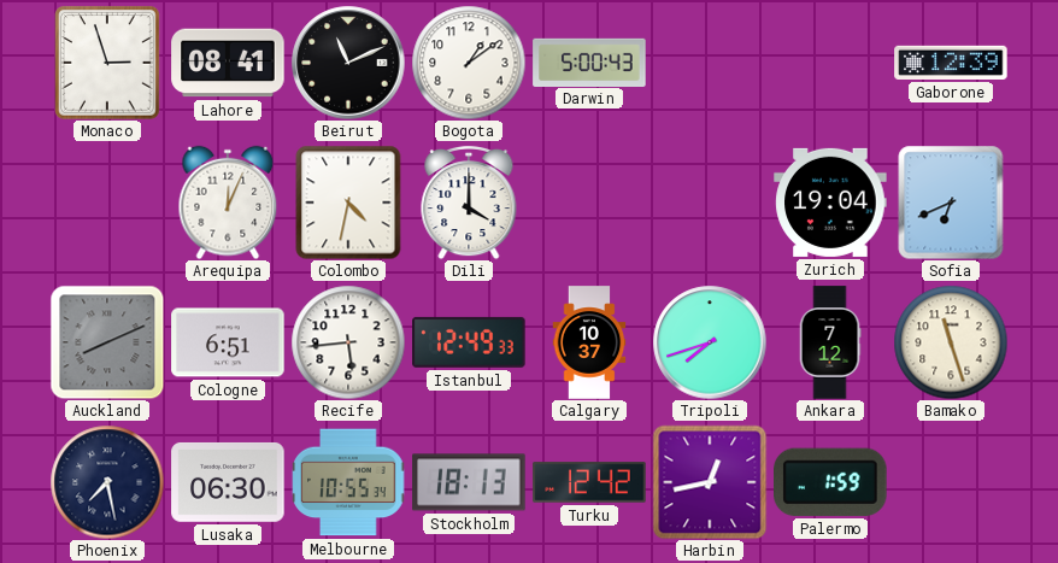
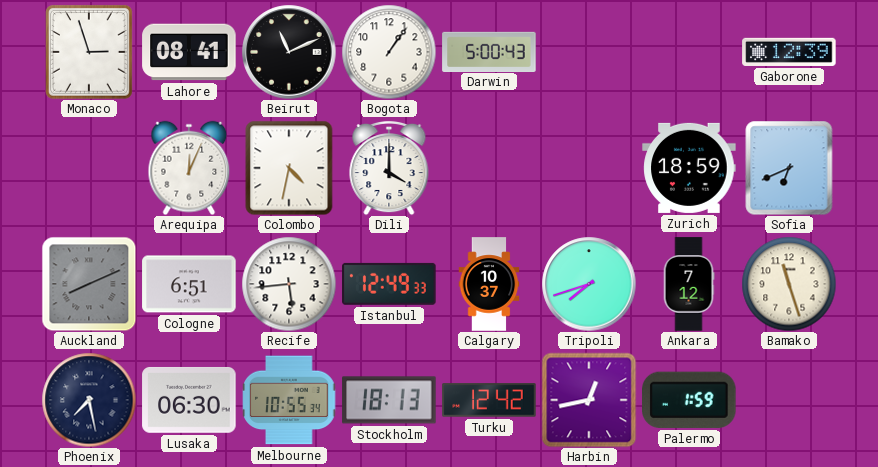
Bogota: 1:09 -> 1:06
Zurich: 19:04 -> 18:59
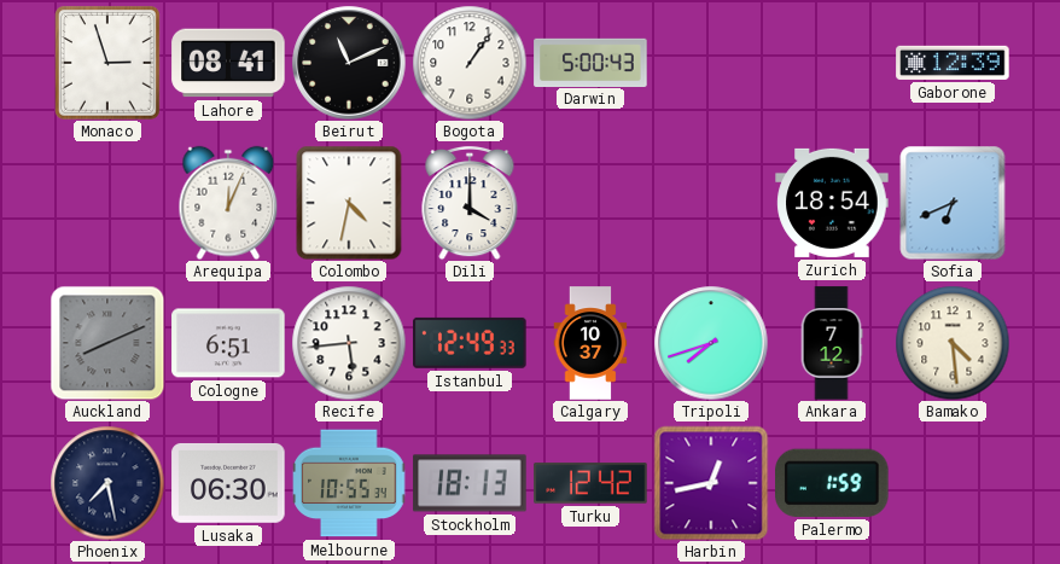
Zurich: 18:59 -> 18:54
Bamako: 11:27 -> 4:29
